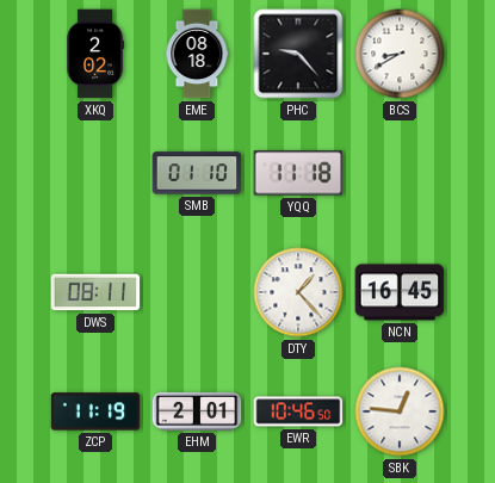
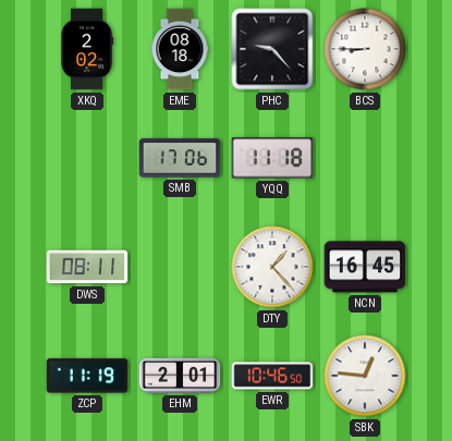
BCS: 8:40 -> 8:45
SMB: 01:10 -> 17:06
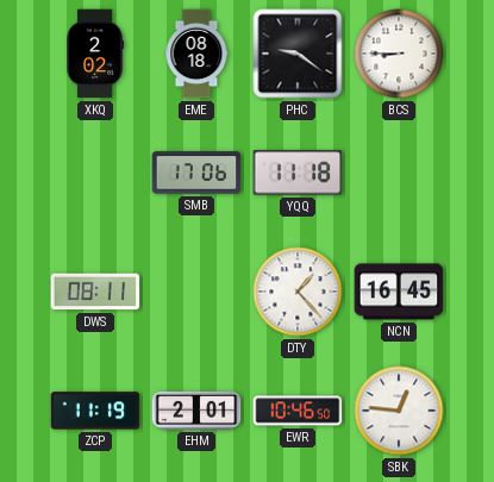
PHC: 9:23 -> 9:21
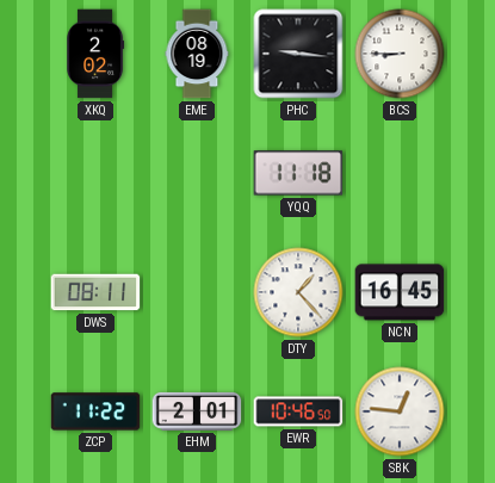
EME: 08:18 -> 08:19
PHC: 9:21 -> 9:16
SMB: 17:06 -> none
ZCP: 11:19 -> 11:22
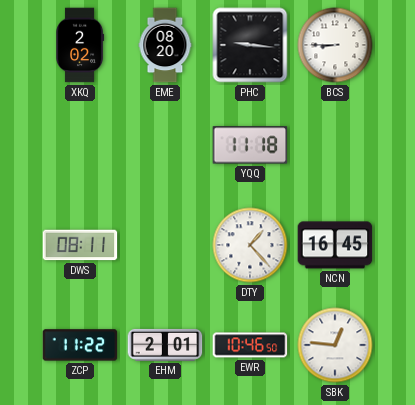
EME: 08:19 -> 08:20
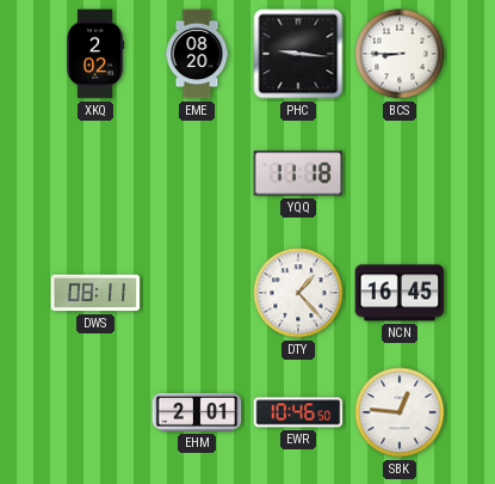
ZCP: 11:22 -> none
